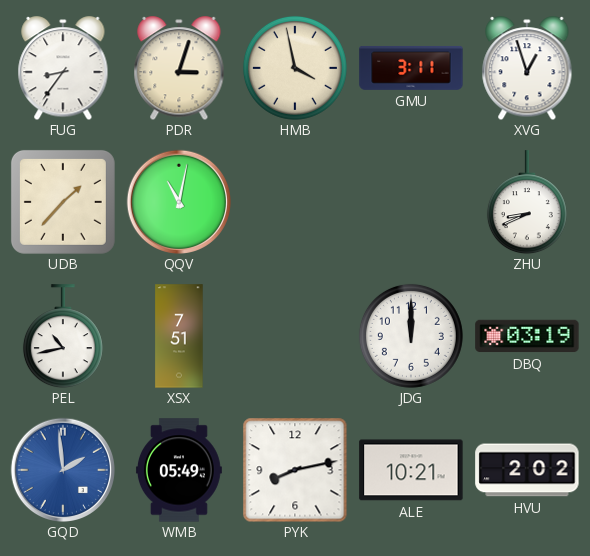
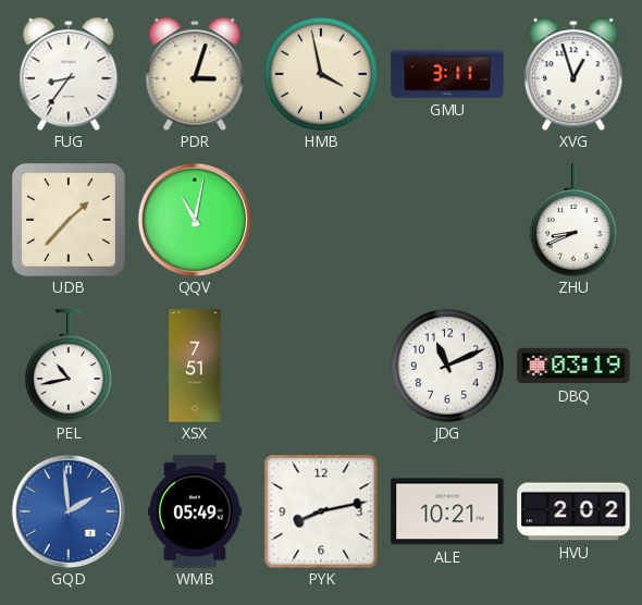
JDG: 12:00 -> 11:11
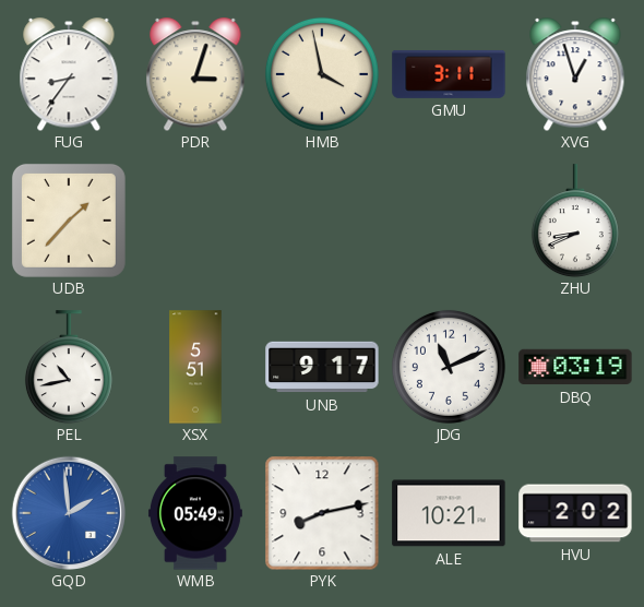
QQV: 11:02 -> none
XSX: 7:51 -> 5:51
UNB: none -> 9:17
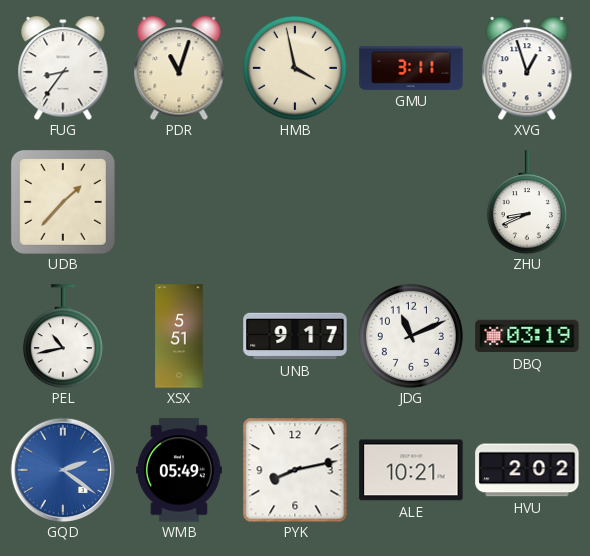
PDR: 3:03 -> 11:03
GQD: 1:59 -> 2:21
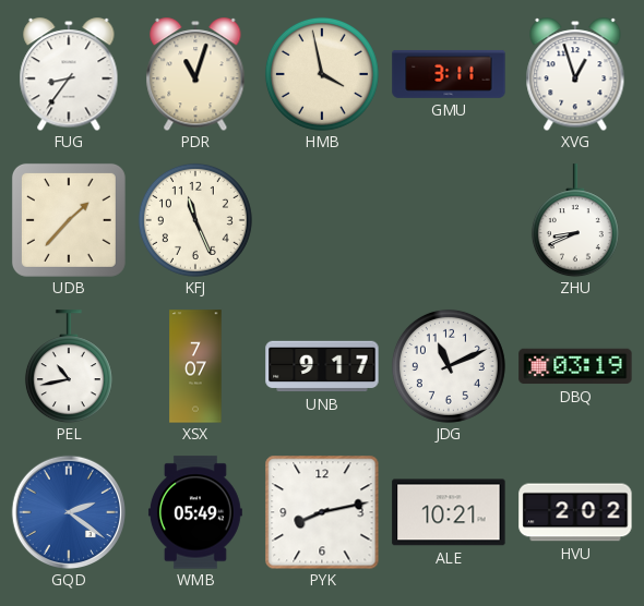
KFJ: none -> 11:26
XSX: 5:51 -> 7:07
